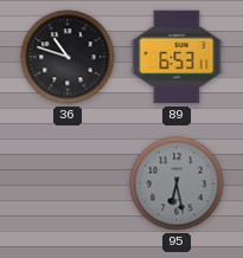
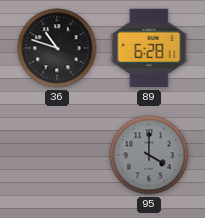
89: 6:53 -> 6:28
95: 6:28 -> 4:00
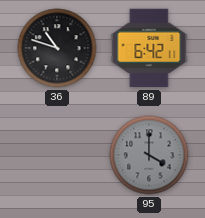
89: 6:28 -> 6:42
